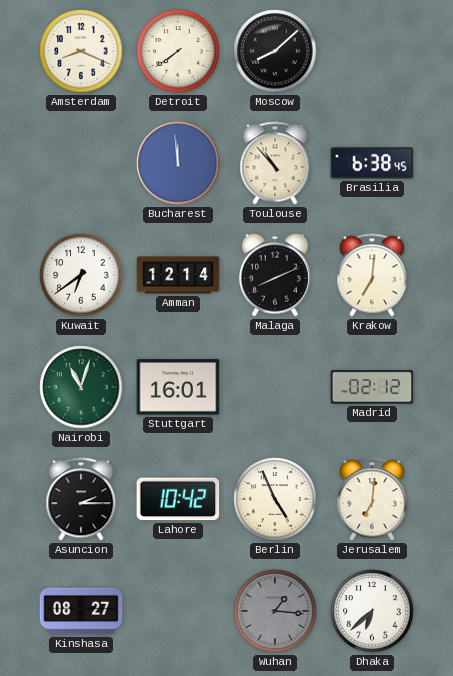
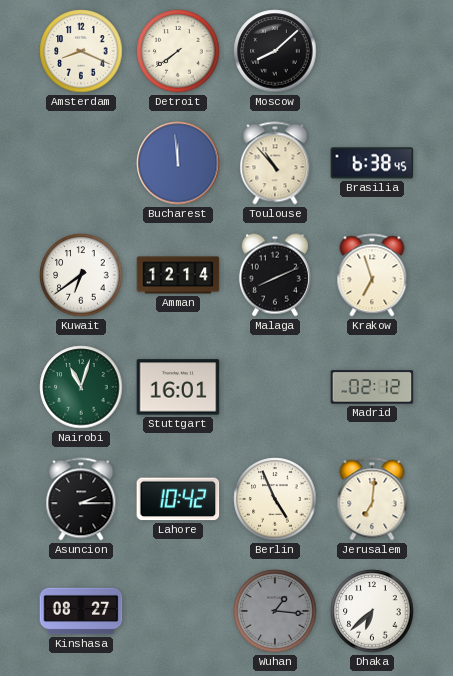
Krakow: 7:01 -> 6:57
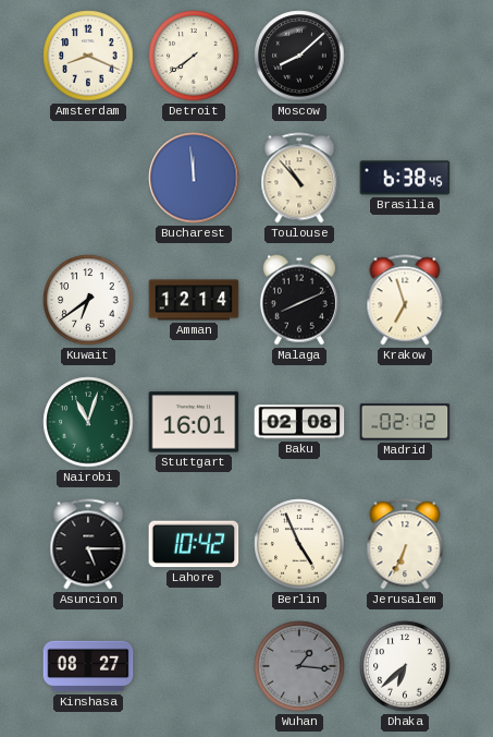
Baku: none -> 02:08
Asuncion: 2:15 -> 5:15
Jerusalem: 7:01 -> 6:34
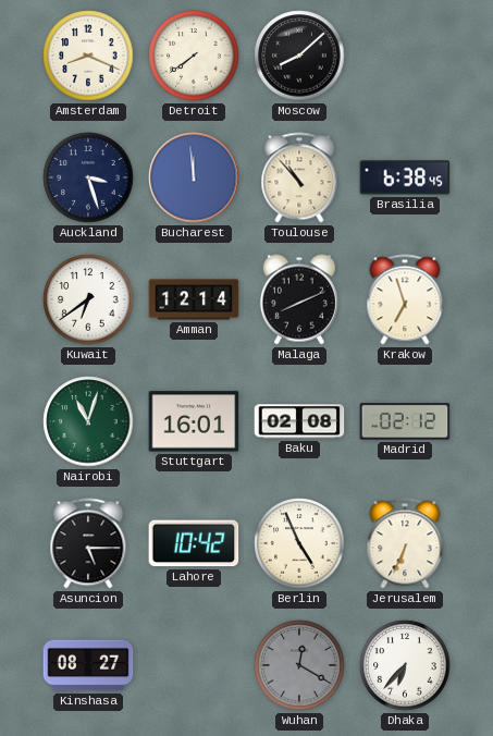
Auckland: none -> 3:27
Wuhan: 1:16 -> 12:20
Dhaka: 6:38 -> 6:37
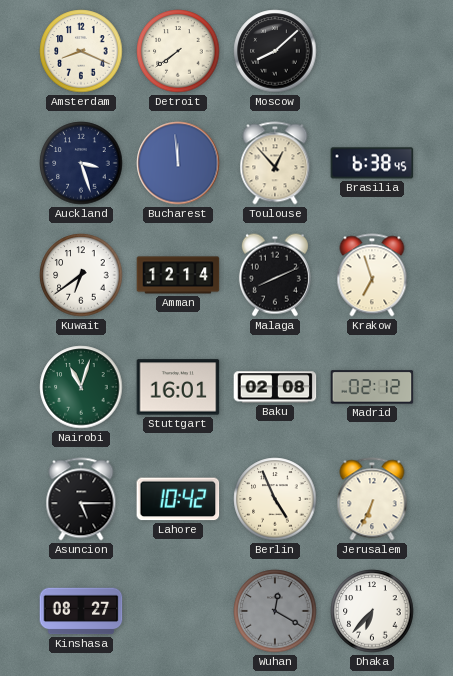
Toulouse: 10:53 -> 12:53
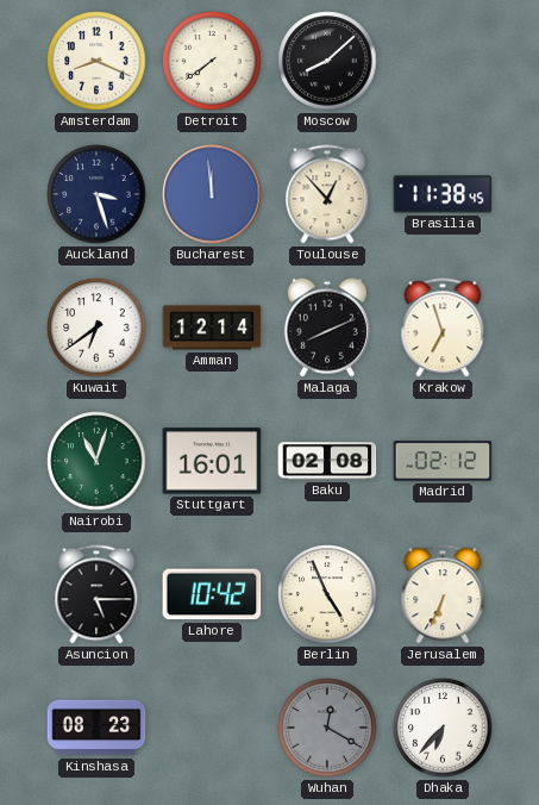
Brasilia: 6:38 -> 11:38
Kinshasa: 08:27 -> 08:23
